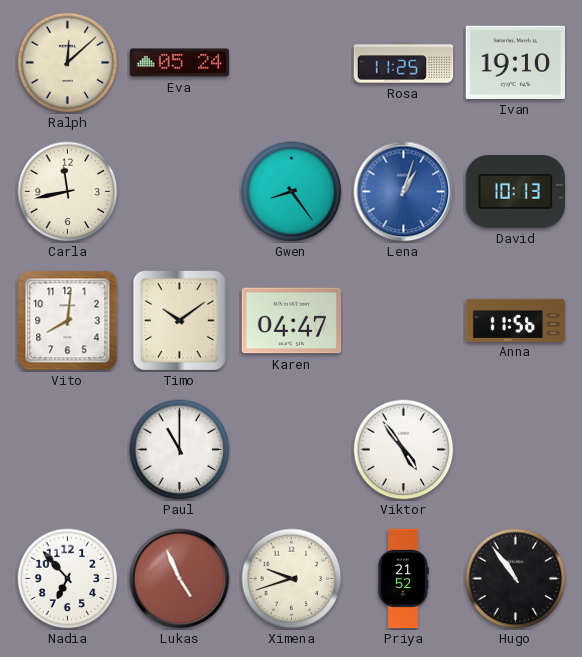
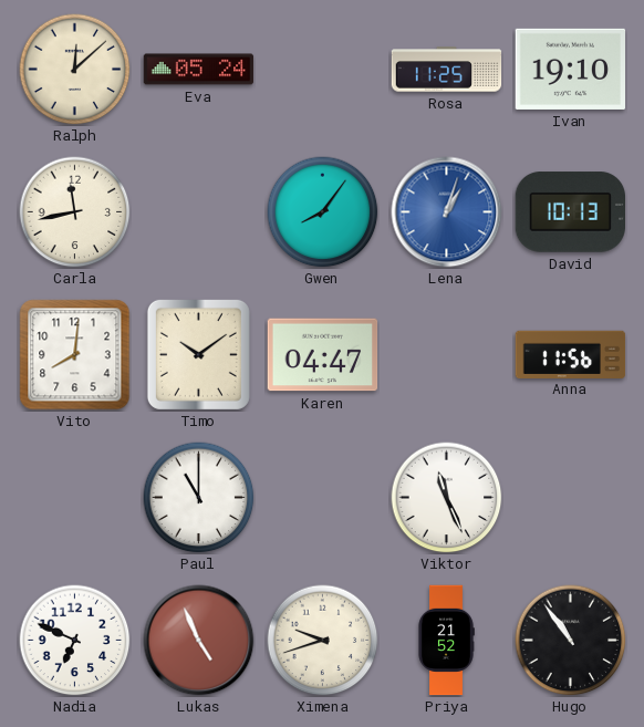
Gwen: 8:24 -> 8:06
Viktor: 4:54 -> 11:26
Nadia: 6:53 -> 6:49
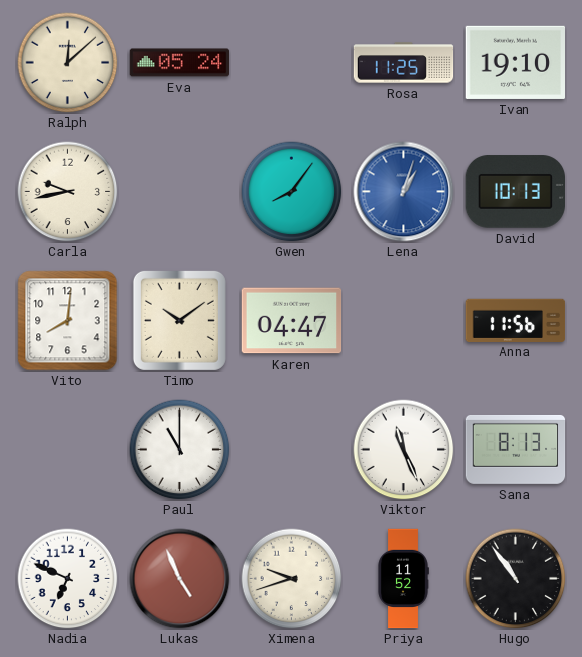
Carla: 11:43 -> 9:43
Sana: none -> 8:13
Priya: 21:52 -> 11:52
